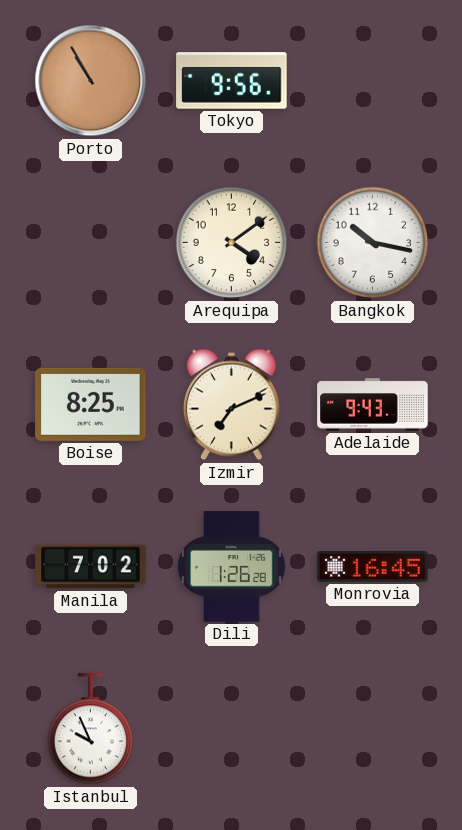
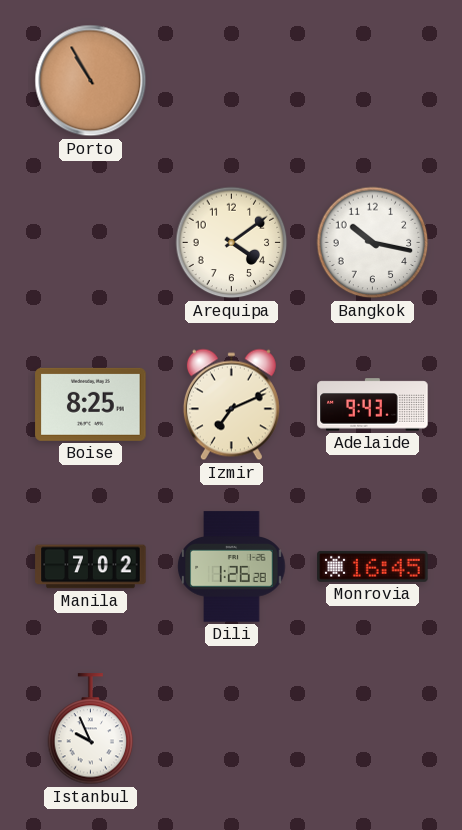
Tokyo: 9:56 -> none
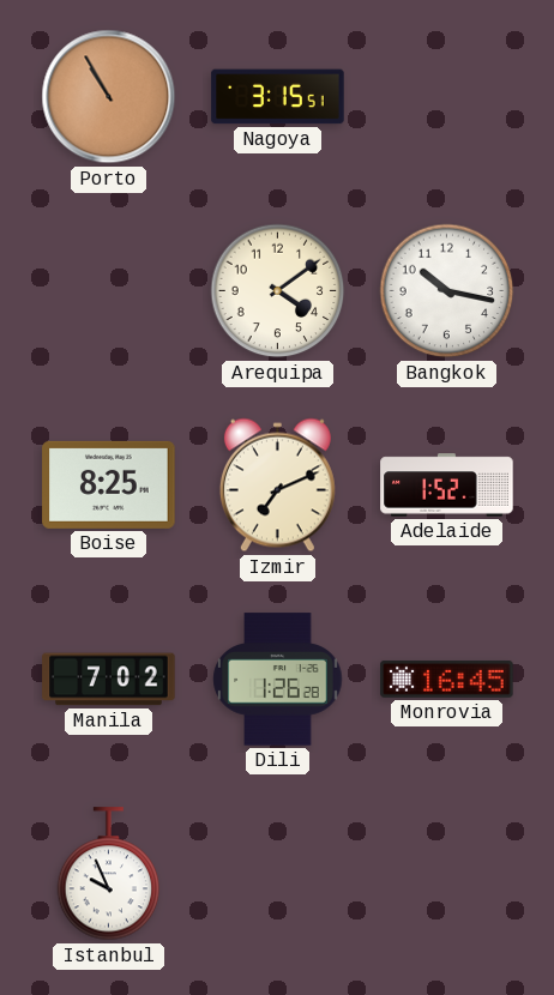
Nagoya: none -> 3:15
Adelaide: 9:43 -> 1:52
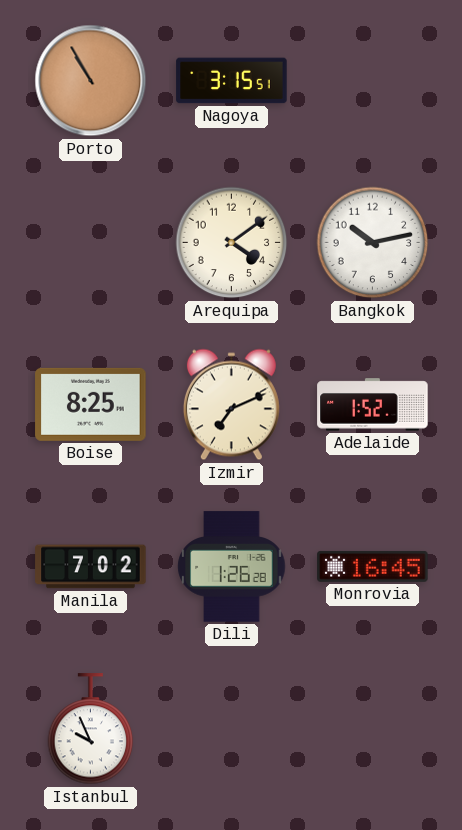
Bangkok: 10:17 -> 10:13
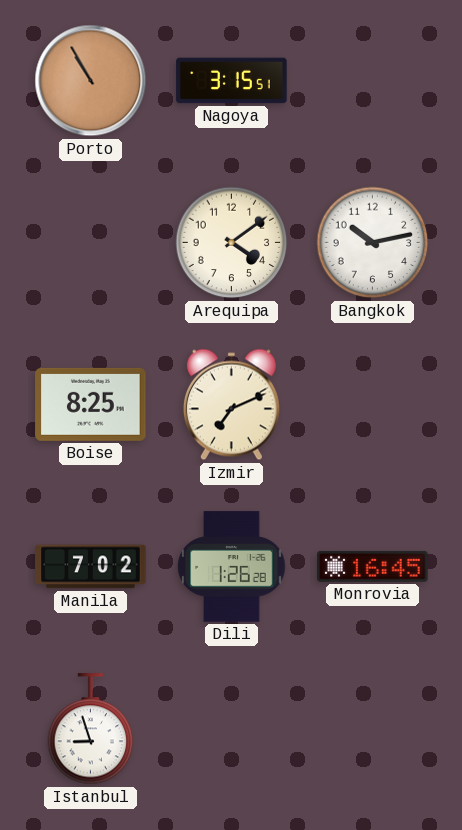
Adelaide: 1:52 -> none
Istanbul: 9:56 -> 8:57
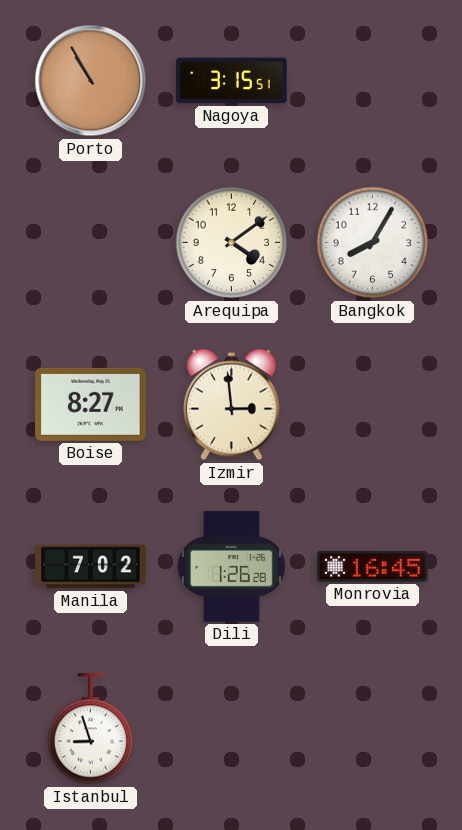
Bangkok: 10:13 -> 8:05
Boise: 8:25 -> 8:27
Izmir: 7:11 -> 2:59
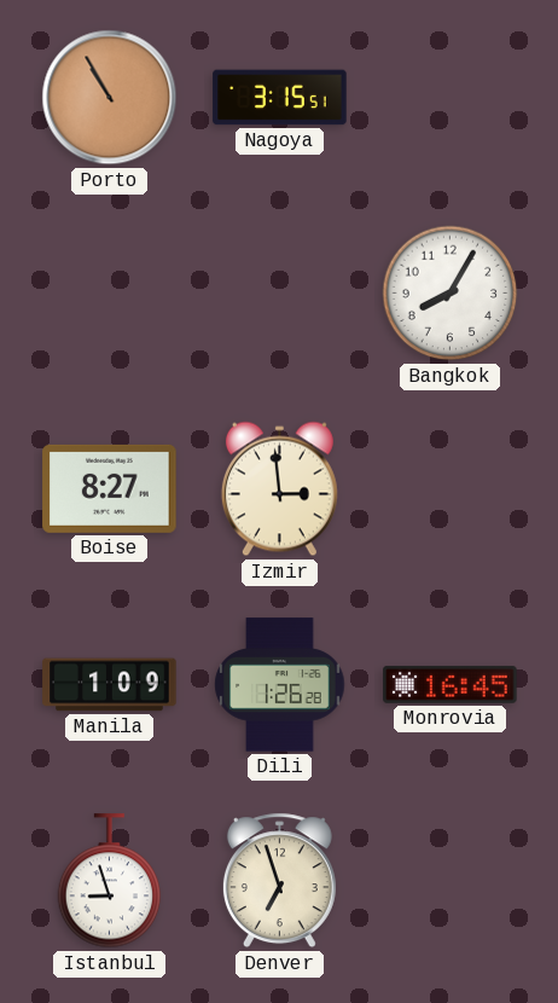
Arequipa: 4:09 -> none
Manila: 7:02 -> 1:09
Denver: none -> 6:57
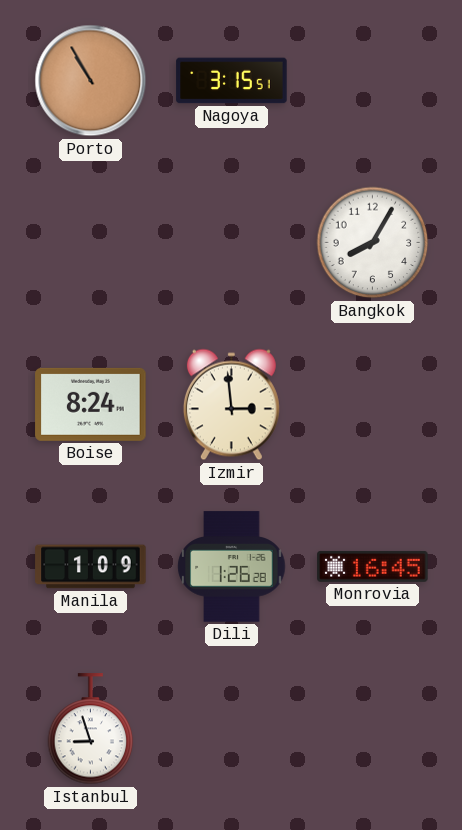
Boise: 8:27 -> 8:24
Denver: 6:57 -> none
